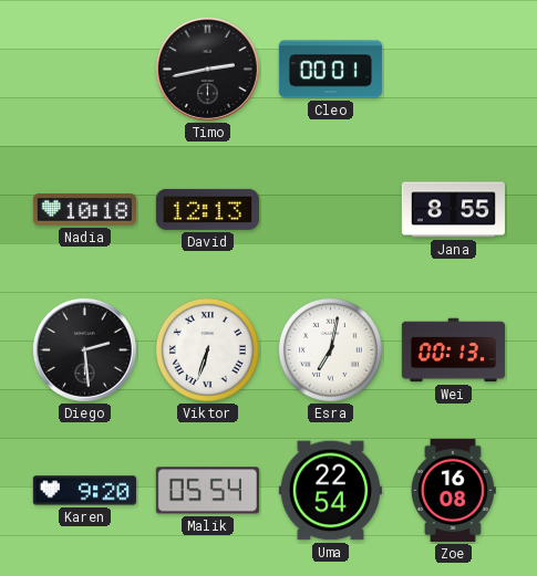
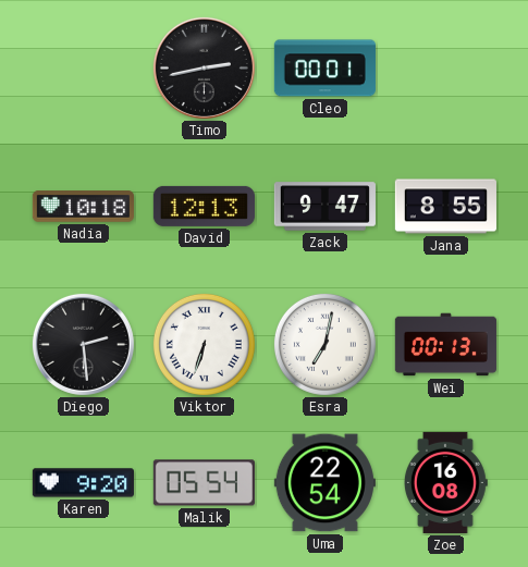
Zack: none -> 9:47
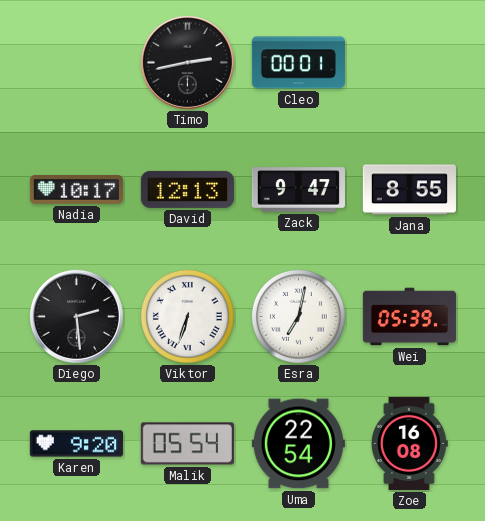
Nadia: 10:18 -> 10:17
Wei: 00:13 -> 05:39
